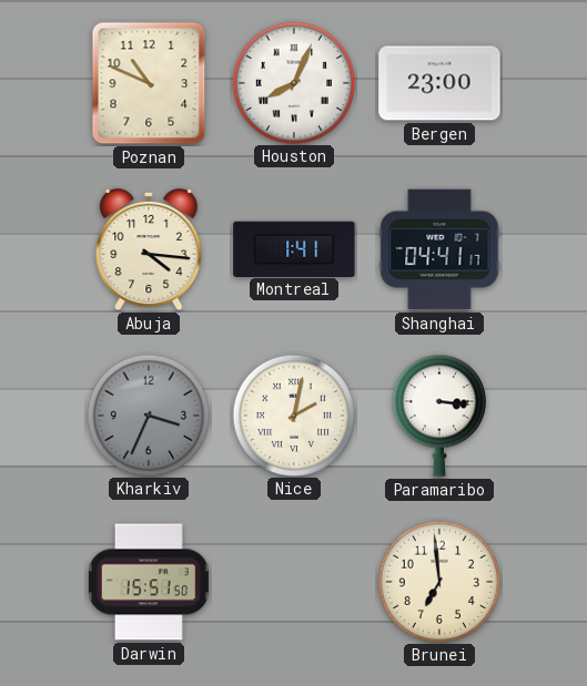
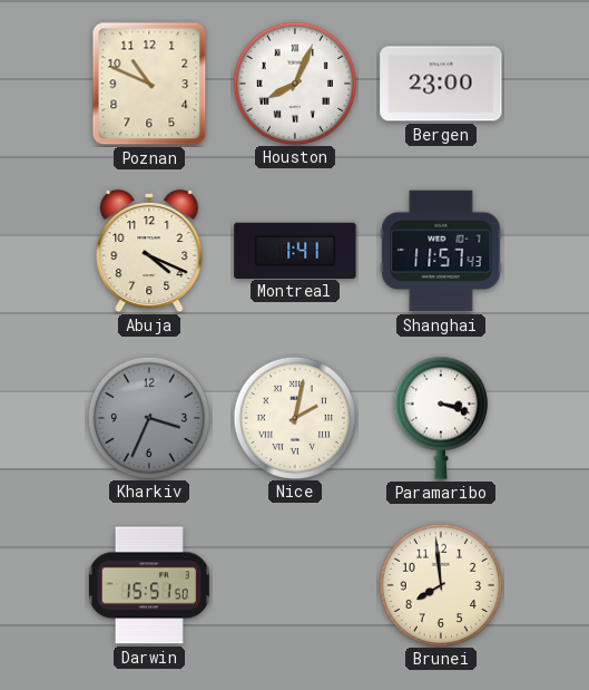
Abuja: 4:16 -> 4:19
Shanghai: 04:41 -> 11:57
Paramaribo: 3:16 -> 3:18
Brunei: 6:59 -> 7:59
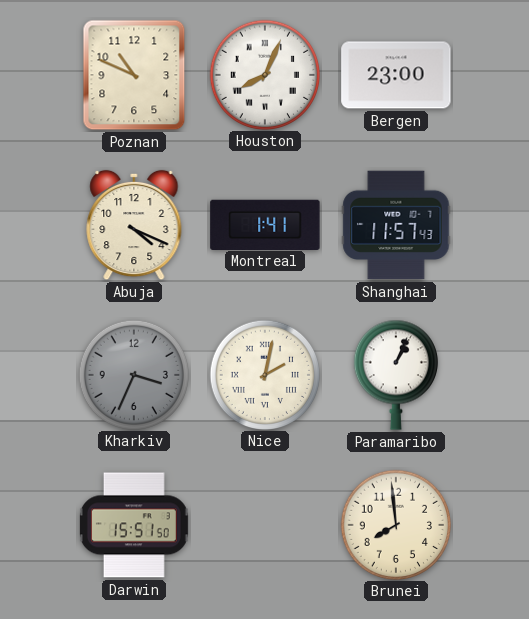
Paramaribo: 3:18 -> 1:04
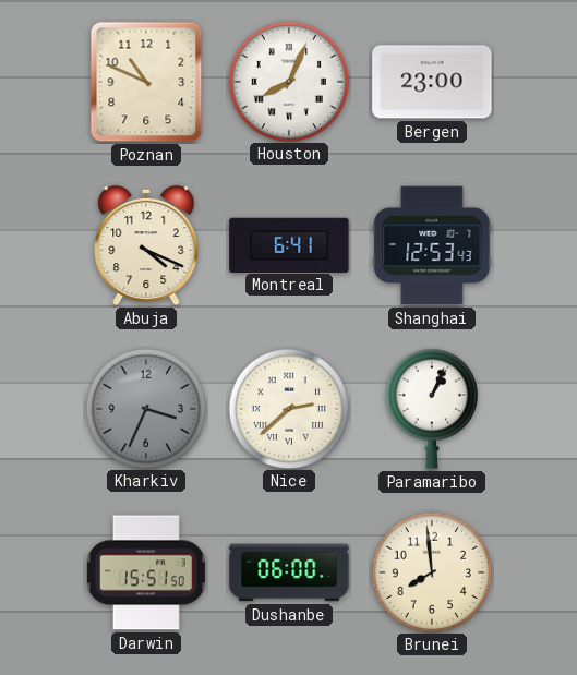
Montreal: 1:41 -> 6:41
Shanghai: 11:57 -> 12:53
Nice: 2:02 -> 2:38
Dushanbe: none -> 06:00
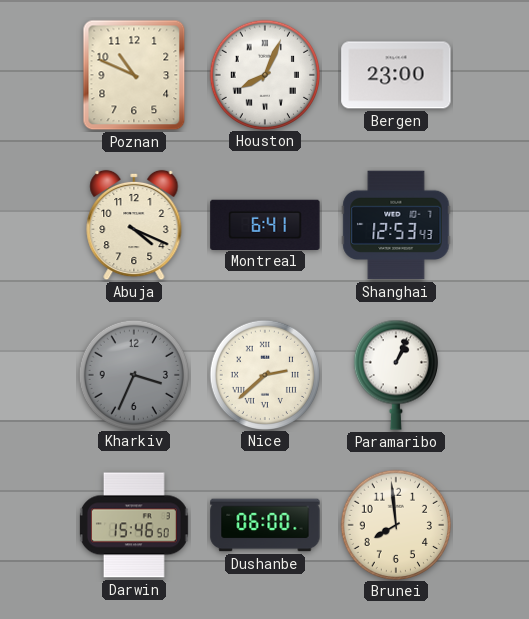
Darwin: 15:51 -> 15:46
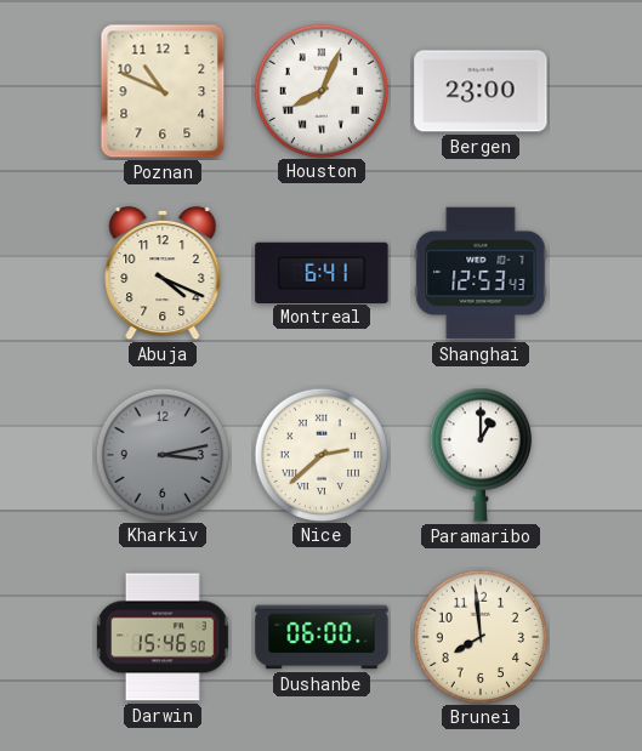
Kharkiv: 3:34 -> 3:13
Paramaribo: 1:04 -> 1:00
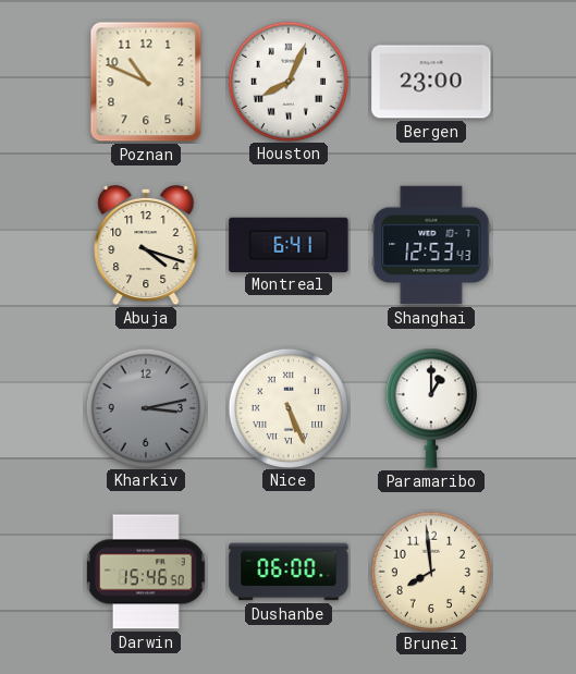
Abuja: 4:19 -> 4:18
Nice: 2:38 -> 5:26
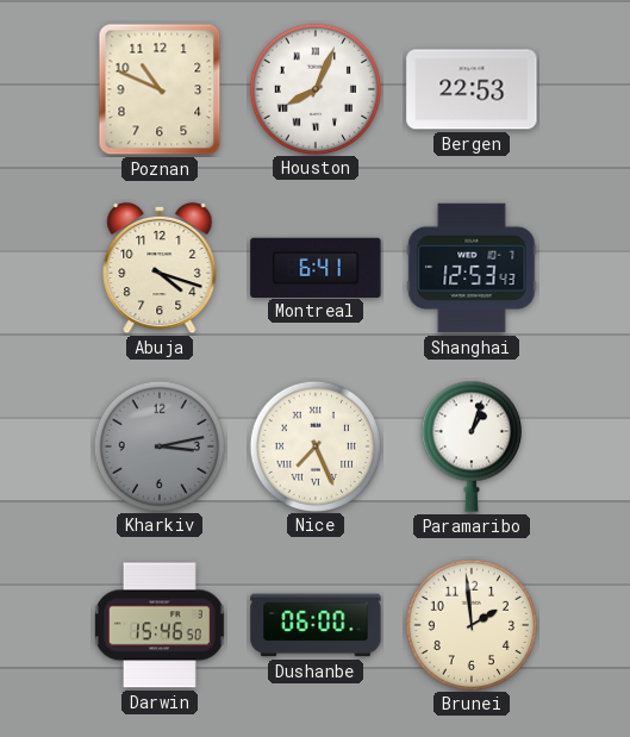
Bergen: 23:00 -> 22:53
Nice: 5:26 -> 7:26
Paramaribo: 1:00 -> 1:03
Brunei: 7:59 -> 1:59
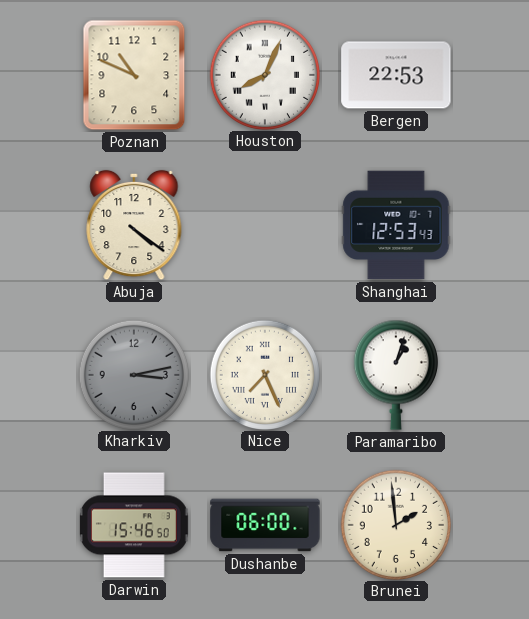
Abuja: 4:18 -> 4:21
Montreal: 6:41 -> none
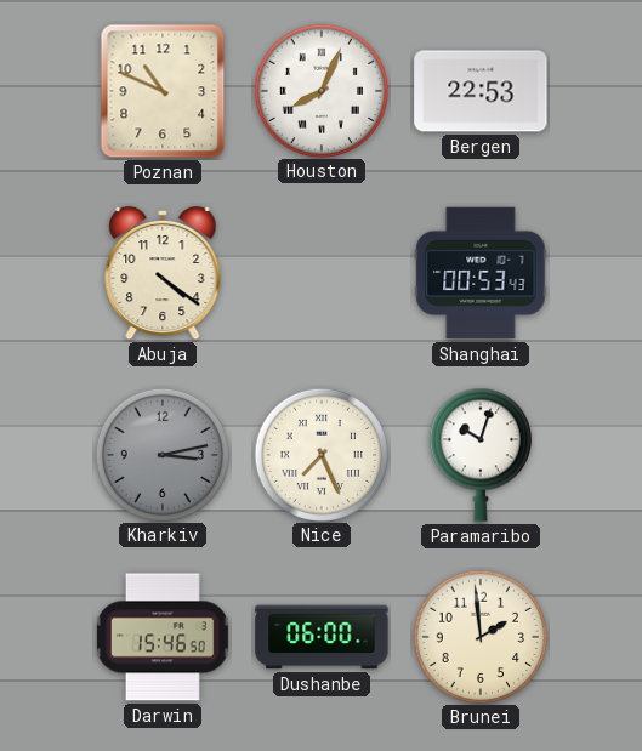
Shanghai: 12:53 -> 00:53
Paramaribo: 1:03 -> 10:03
